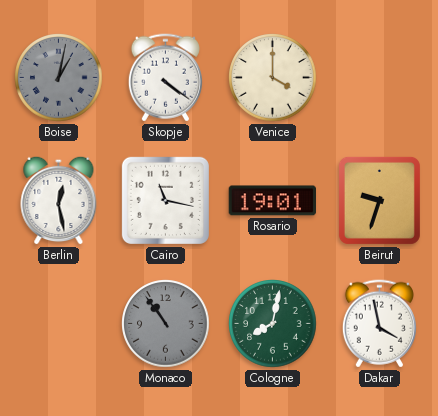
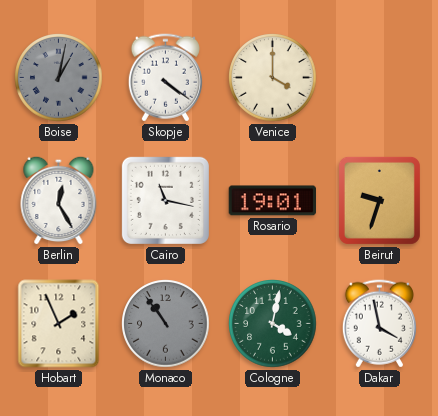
Berlin: 12:28 -> 12:25
Hobart: none -> 1:56
Cologne: 8:02 -> 4:02
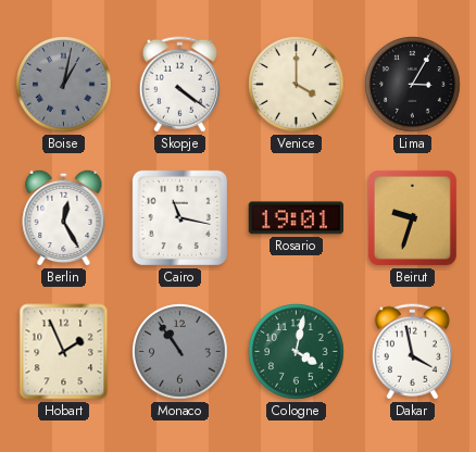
Lima: none -> 3:05
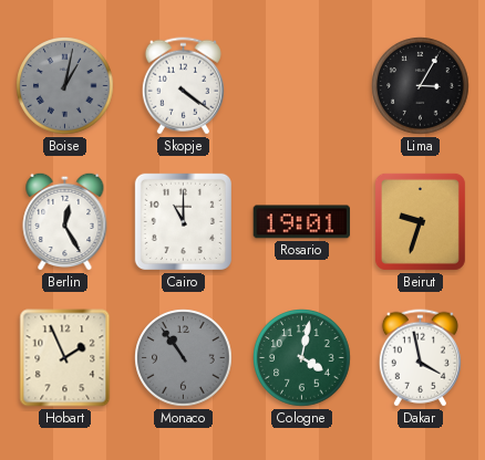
Venice: 4:00 -> none
Cairo: 11:17 -> 11:00
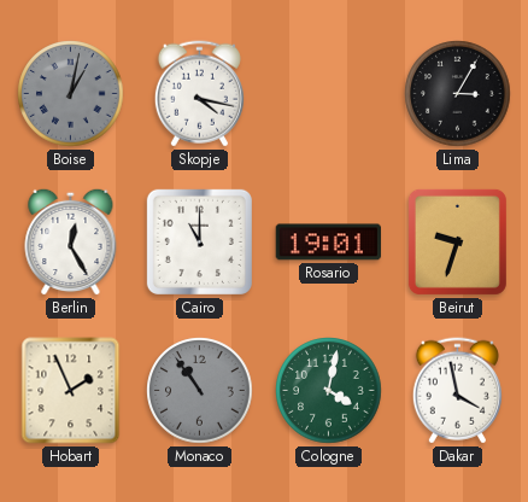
Skopje: 4:21 -> 4:17
